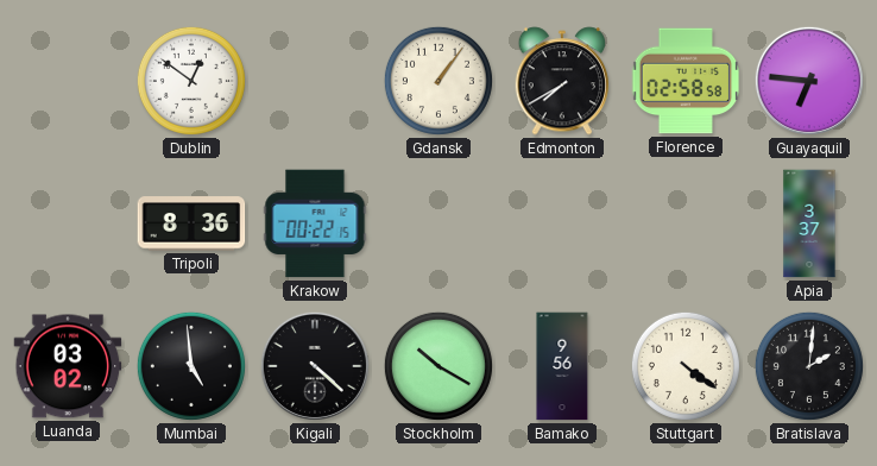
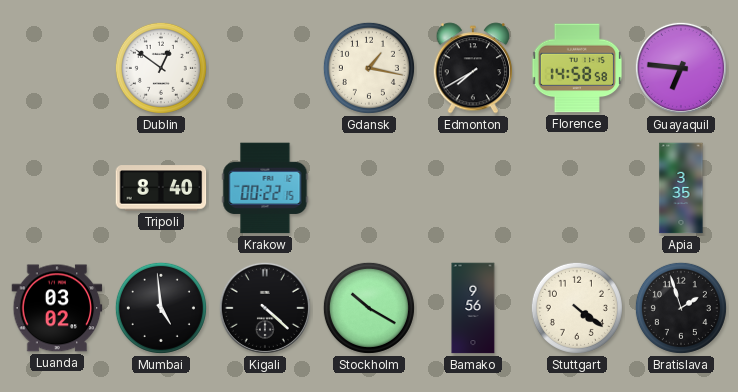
Gdansk: 1:06 -> 1:17
Florence: 02:58 -> 14:58
Tripoli: 8:36 -> 8:40
Apia: 3:37 -> 3:35
Bratislava: 2:01 -> 1:57
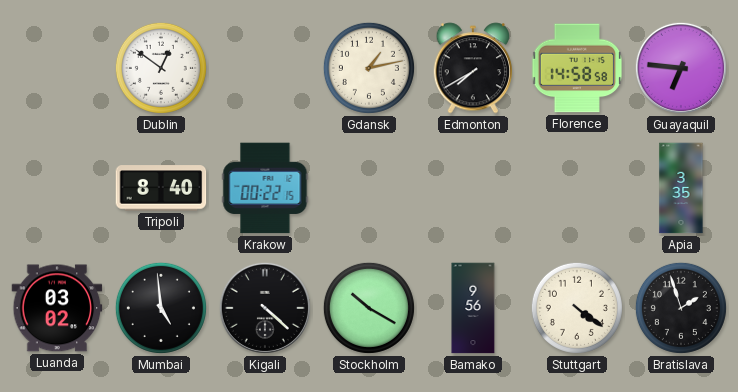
Gdansk: 1:17 -> 1:13
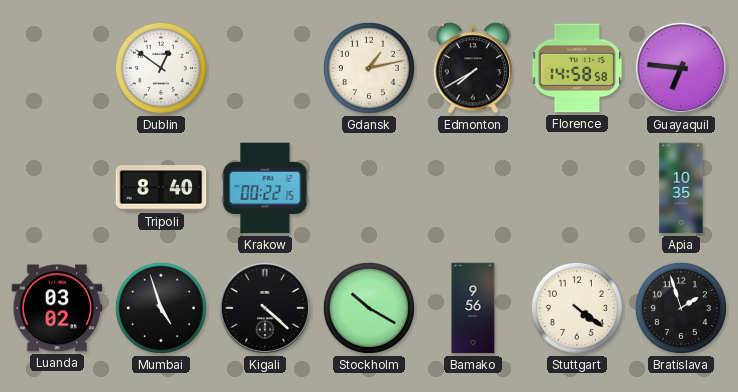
Apia: 3:35 -> 10:35
Mumbai: 4:59 -> 4:57
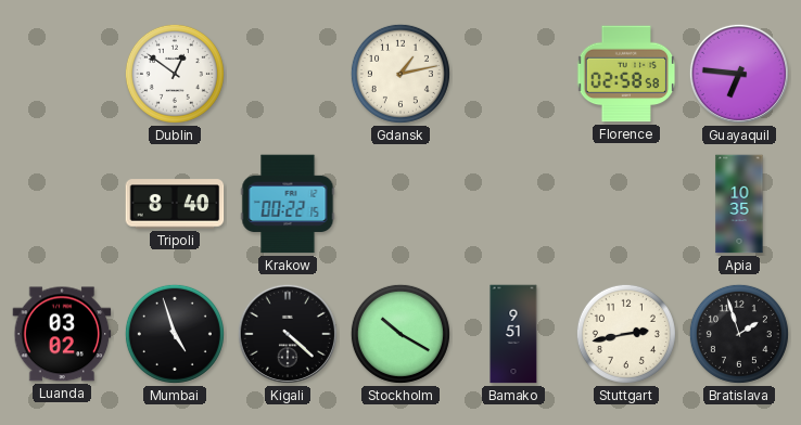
Edmonton: 7:40 -> none
Florence: 14:58 -> 02:58
Bamako: 9:56 -> 9:51
Stuttgart: 4:21 -> 2:43
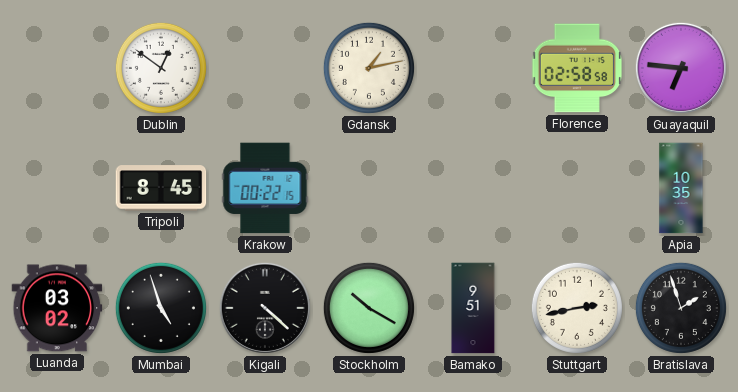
Tripoli: 8:40 -> 8:45
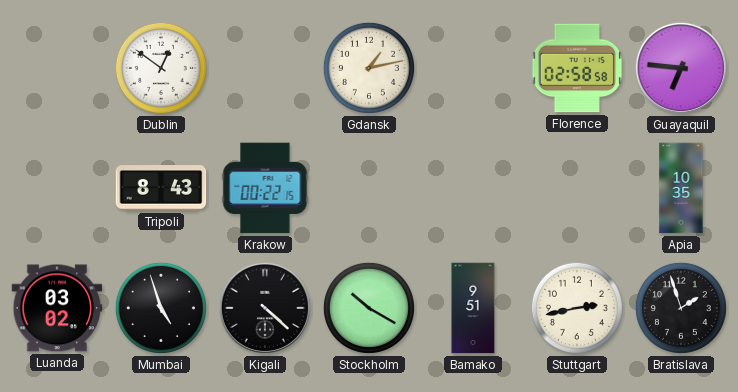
Tripoli: 8:45 -> 8:43
